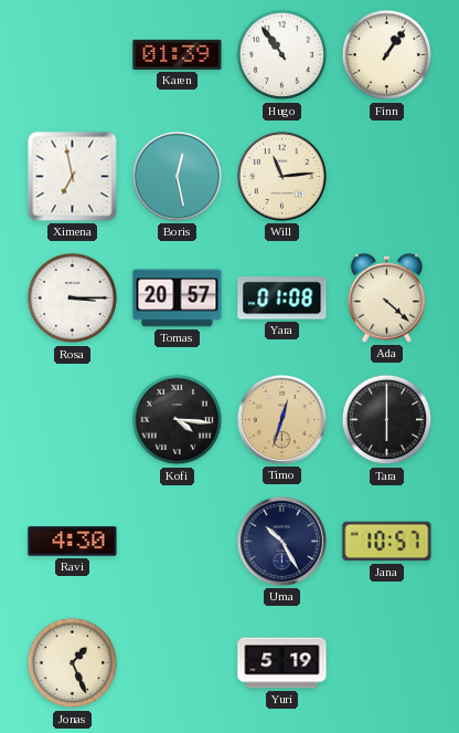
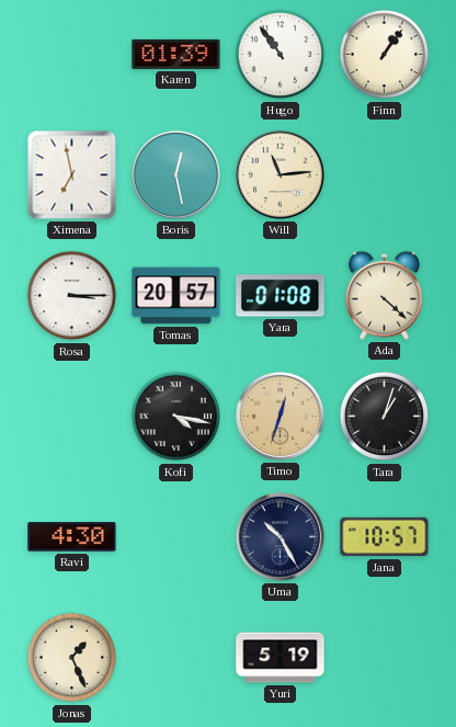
Kofi: 4:16 -> 4:17
Tara: 6:00 -> 1:03
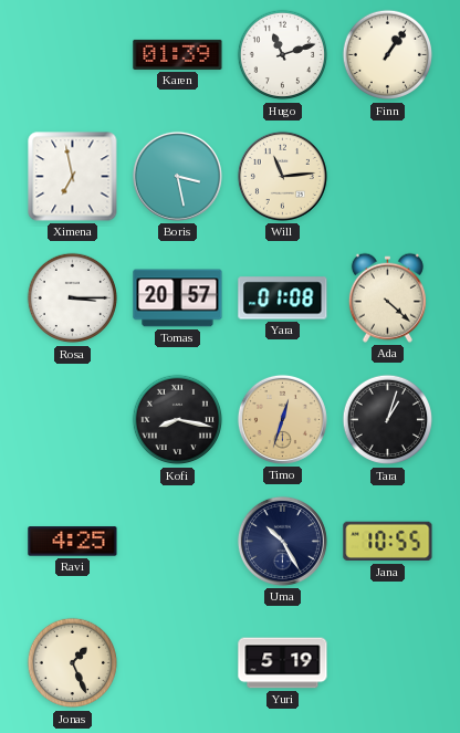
Hugo: 10:54 -> 11:12
Boris: 12:28 -> 3:28
Kofi: 4:17 -> 8:17
Ravi: 4:30 -> 4:25
Jana: 10:57 -> 10:55
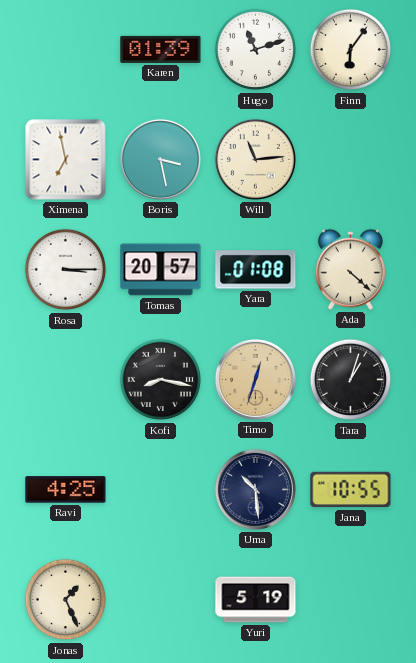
Finn: 1:06 -> 6:06
Uma: 10:25 -> 10:29
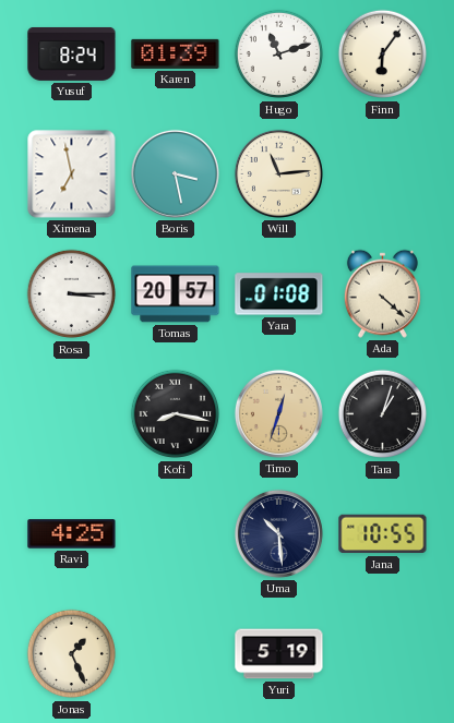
Yusuf: none -> 8:24
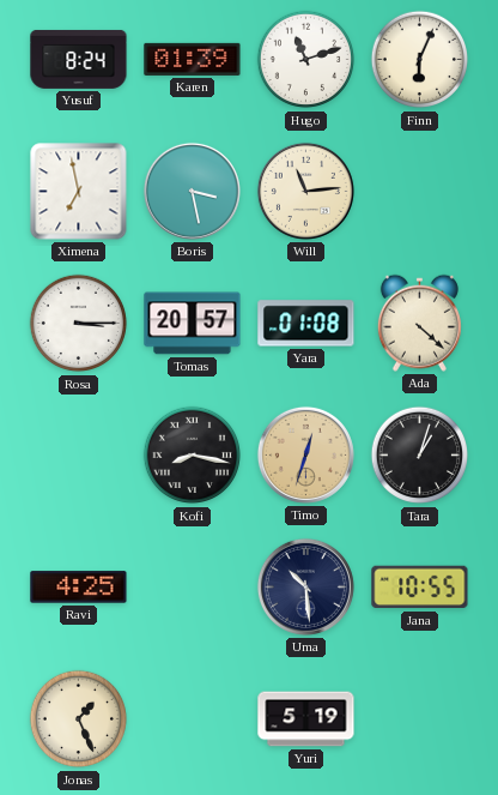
Finn: 6:06 -> 6:04
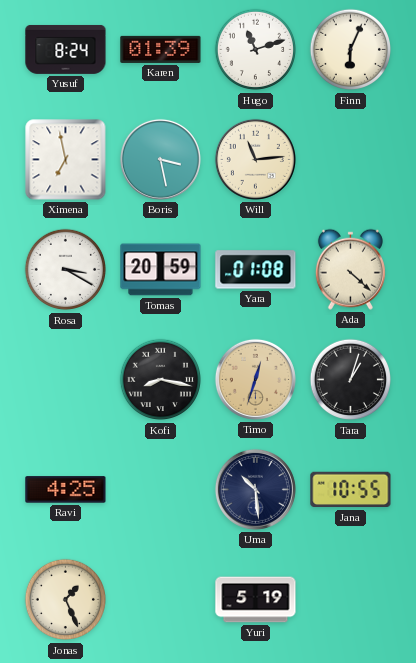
Rosa: 3:15 -> 3:20
Tomas: 20:57 -> 20:59
